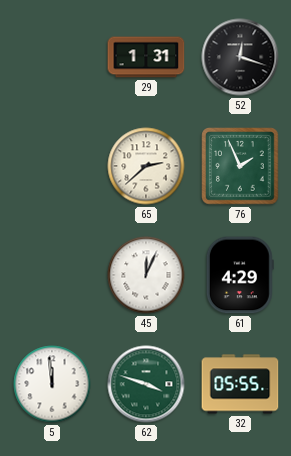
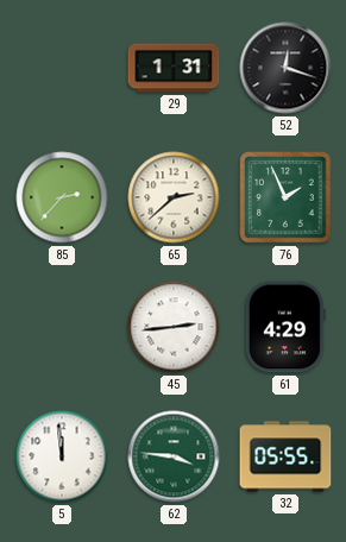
85: none -> 2:37
45: 12:04 -> 2:44
62: 3:48 -> 3:46
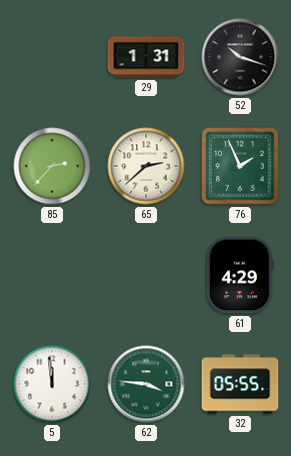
52: 12:18 -> 10:18
45: 2:44 -> none
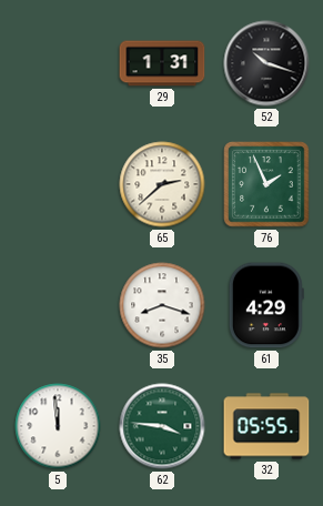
85: 2:37 -> none
35: none -> 8:18
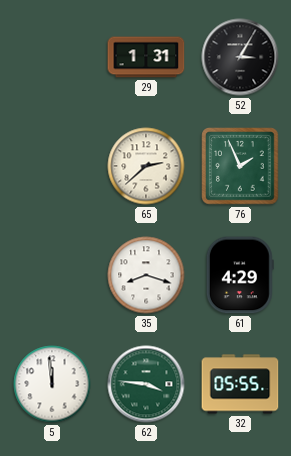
52: 10:18 -> 3:05
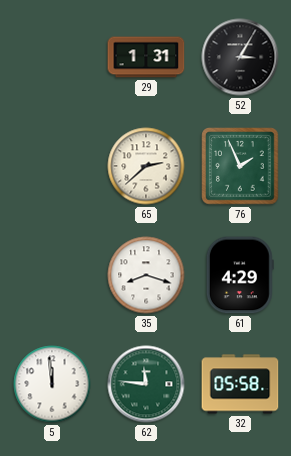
62: 3:46 -> 11:46
32: 05:55 -> 05:58
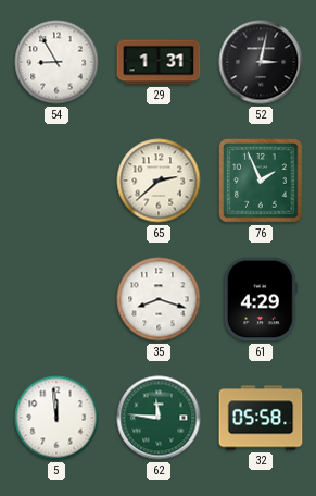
54: none -> 8:55
52: 3:05 -> 3:02
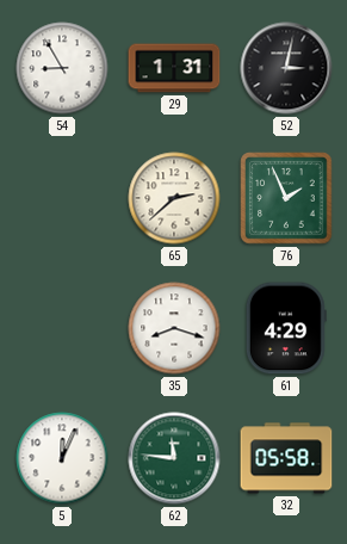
5: 11:59 -> 12:04
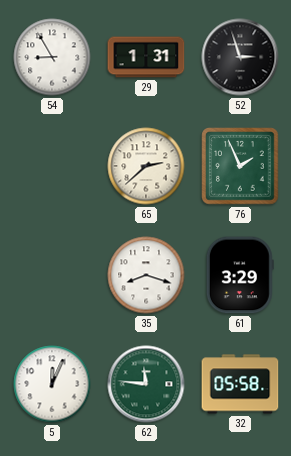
52: 3:02 -> 2:57
61: 4:29 -> 3:29
